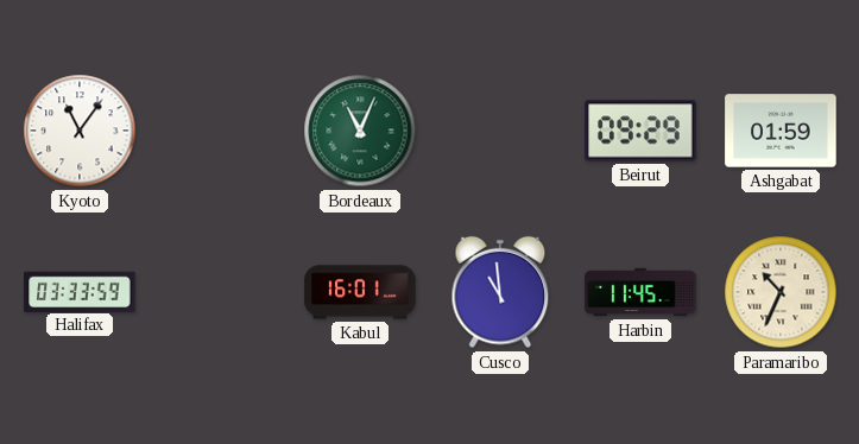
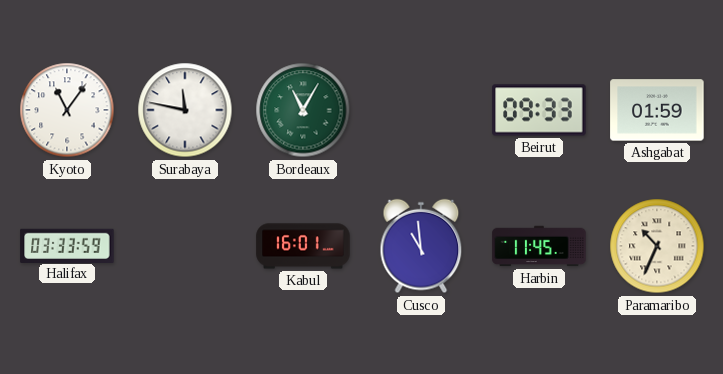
Surabaya: none -> 11:47
Bordeaux: 11:04 -> 11:05
Beirut: 09:29 -> 09:33
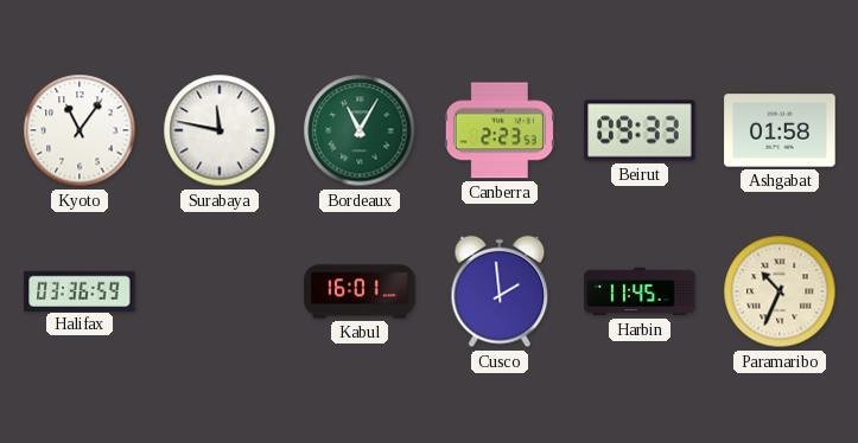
Canberra: none -> 2:23
Ashgabat: 01:59 -> 01:58
Halifax: 03:33 -> 03:36
Cusco: 10:59 -> 1:59
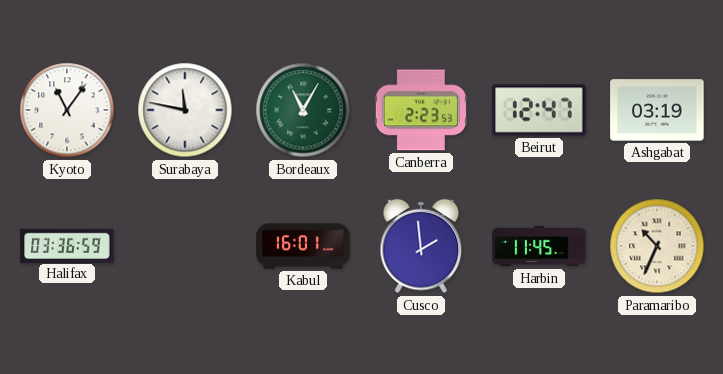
Beirut: 09:33 -> 12:47
Ashgabat: 01:58 -> 03:19
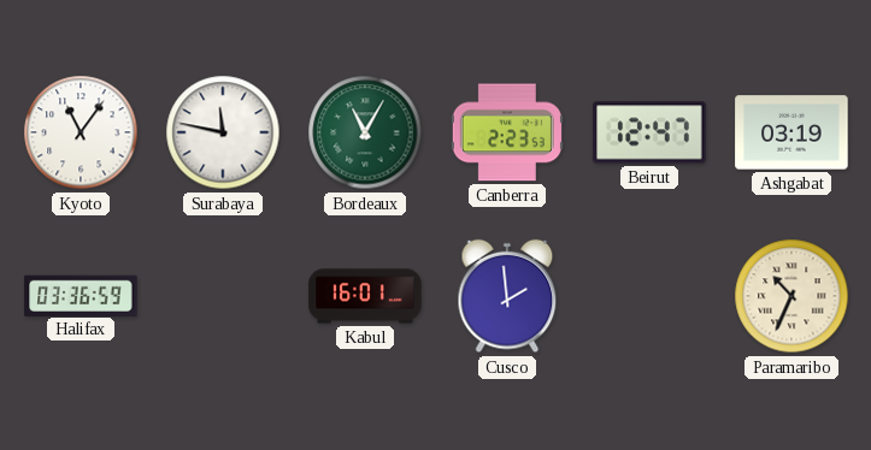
Harbin: 11:45 -> none
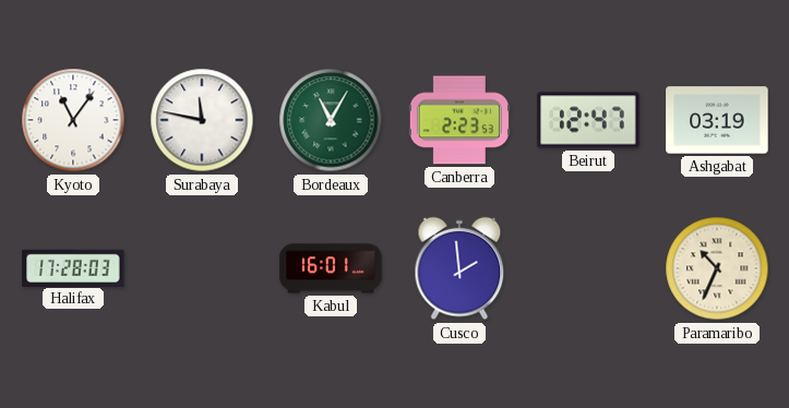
Halifax: 03:36 -> 17:28
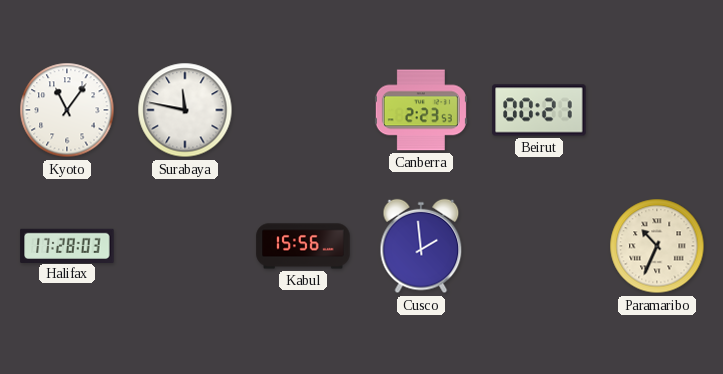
Bordeaux: 11:05 -> none
Beirut: 12:47 -> 00:21
Ashgabat: 03:19 -> none
Kabul: 16:01 -> 15:56
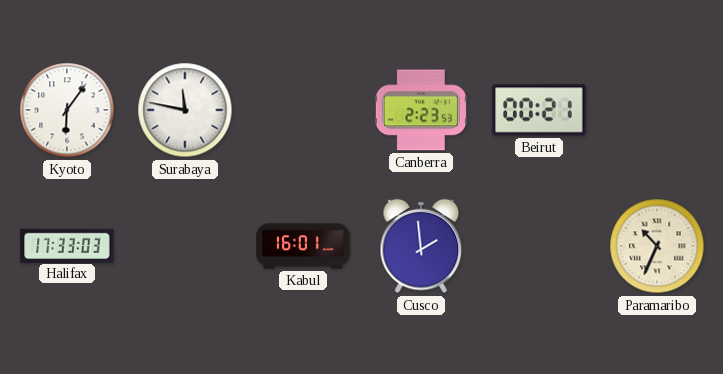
Kyoto: 11:06 -> 6:06
Halifax: 17:28 -> 17:33
Kabul: 15:56 -> 16:01
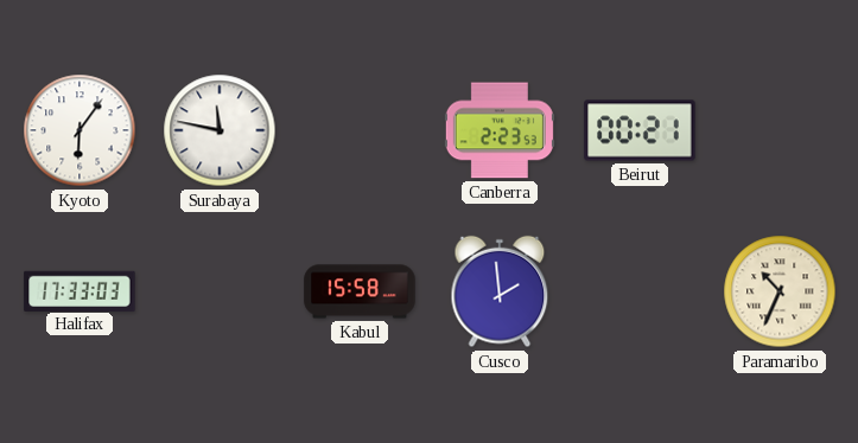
Kabul: 16:01 -> 15:58
